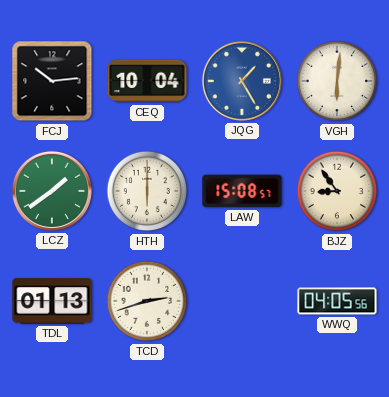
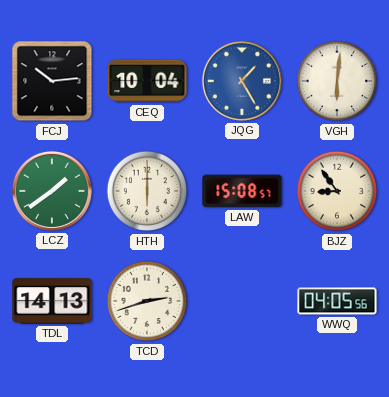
TDL: 01:13 -> 14:13
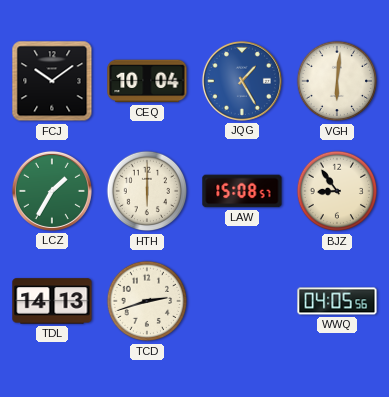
FCJ: 10:14 -> 10:09
LCZ: 1:39 -> 1:35
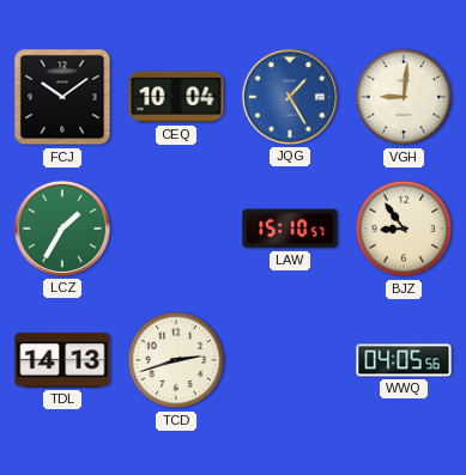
VGH: 6:01 -> 9:01
HTH: 6:00 -> none
LAW: 15:08 -> 15:10
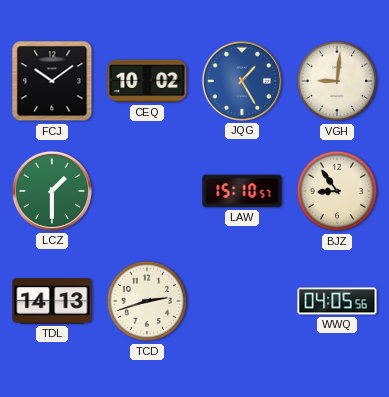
CEQ: 10:04 -> 10:02
LCZ: 1:35 -> 1:30
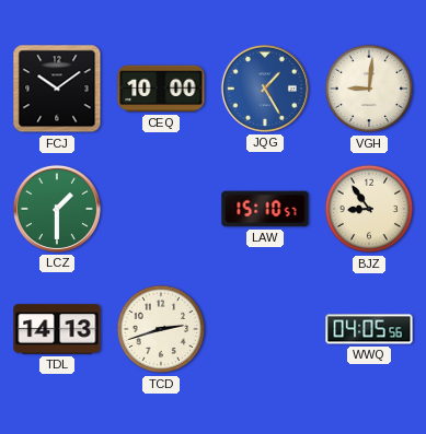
CEQ: 10:02 -> 10:00
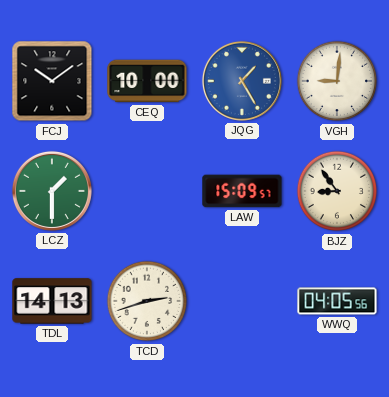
LAW: 15:10 -> 15:09
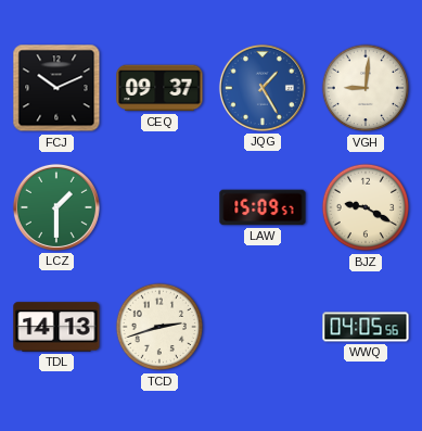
FCJ: 10:09 -> 10:11
CEQ: 10:00 -> 09:37
BJZ: 8:54 -> 9:20
